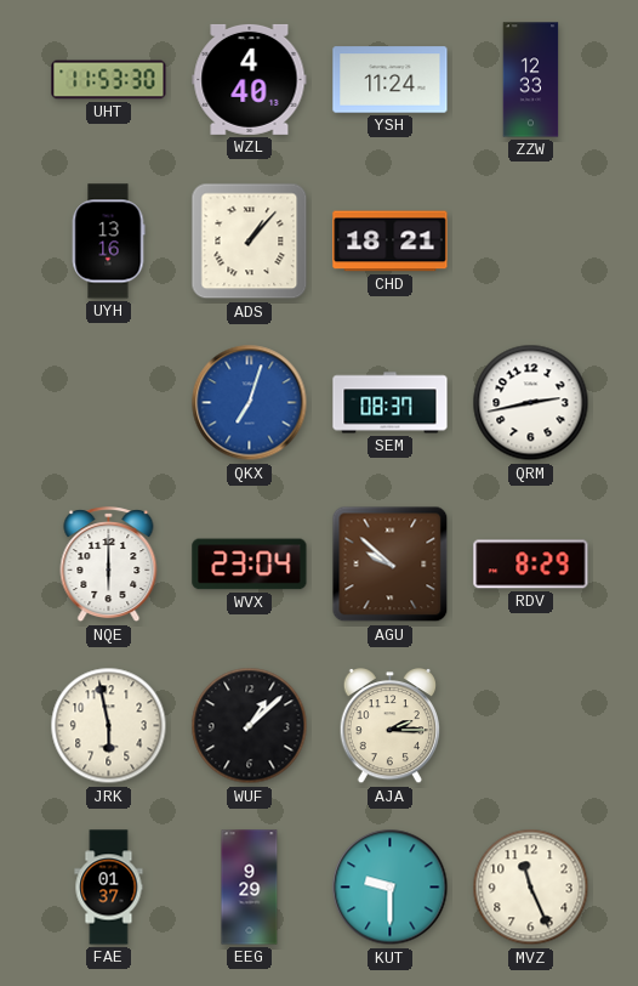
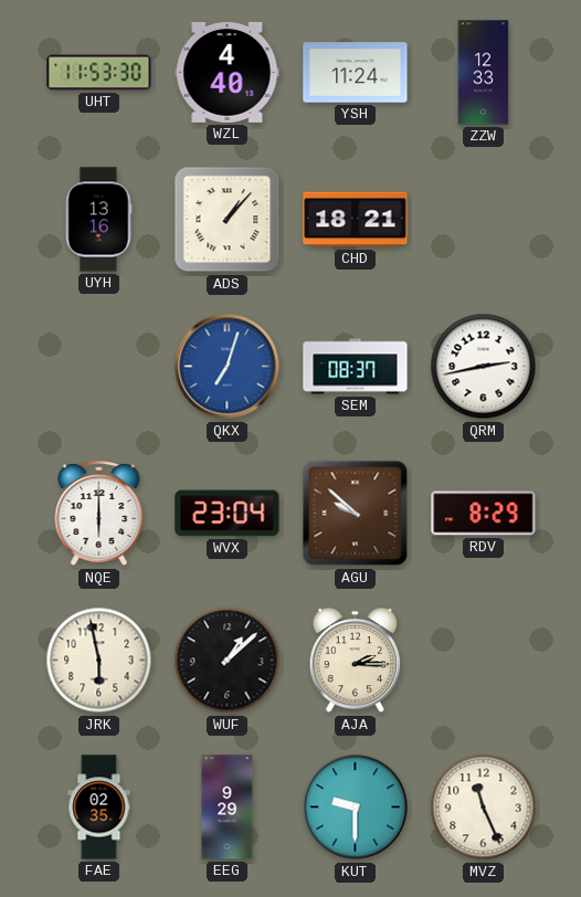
FAE: 01:37 -> 02:35
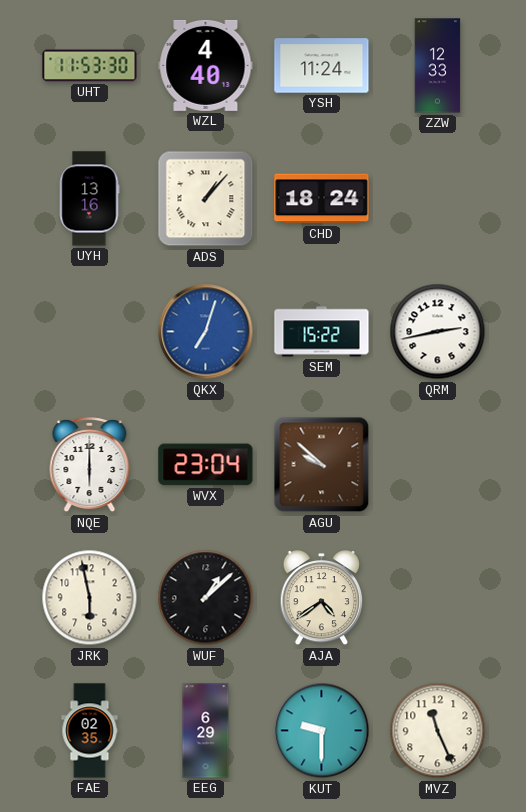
CHD: 18:21 -> 18:24
SEM: 08:37 -> 15:22
RDV: 8:29 -> none
AJA: 2:15 -> 4:39
EEG: 9:29 -> 6:29
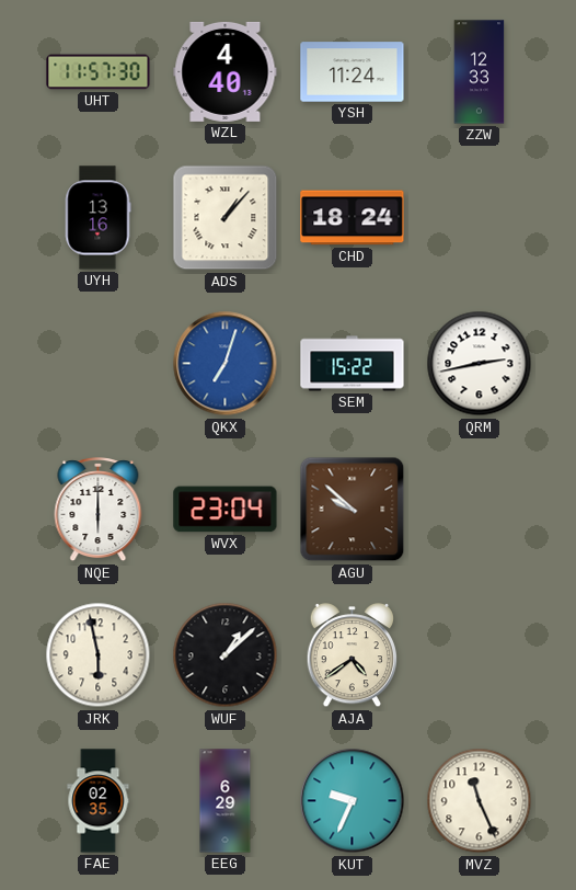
UHT: 11:53 -> 11:57
KUT: 9:30 -> 9:34
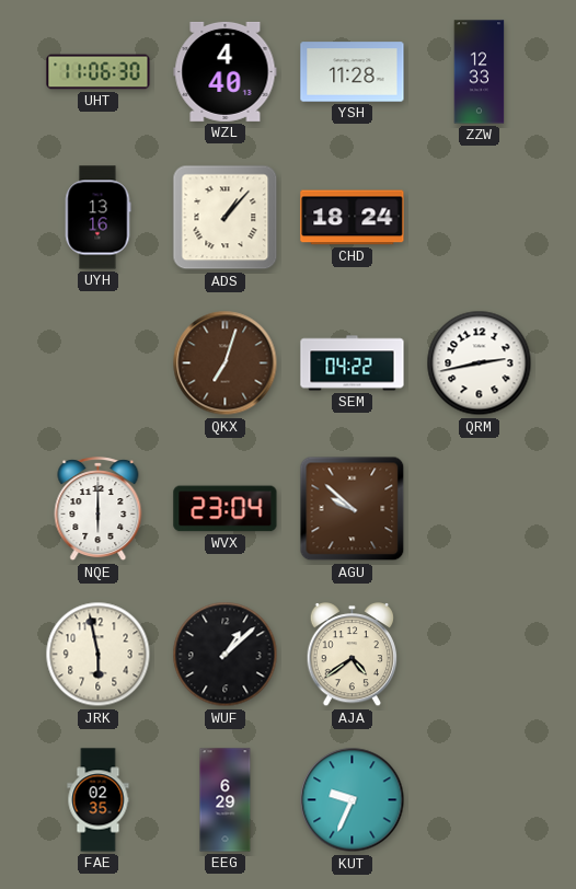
UHT: 11:57 -> 11:06
YSH: 11:24 -> 11:28
QKX dial: blue -> brown
SEM: 15:22 -> 04:22
MVZ: 11:26 -> none
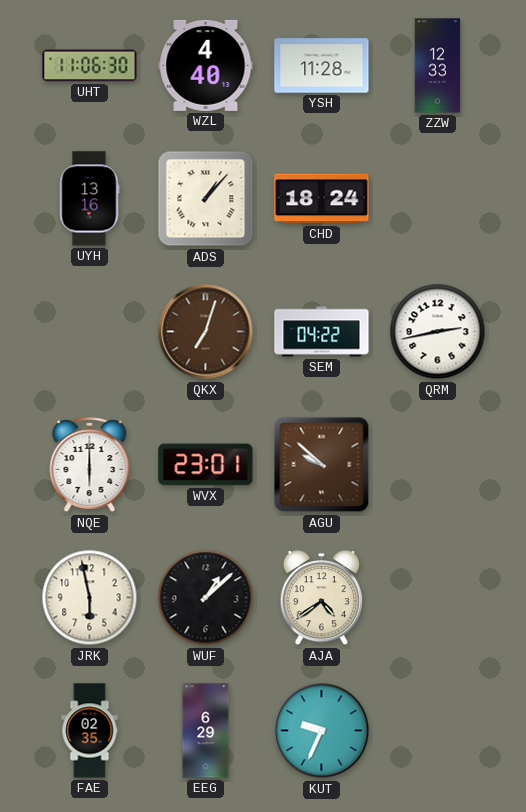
WVX: 23:04 -> 23:01
